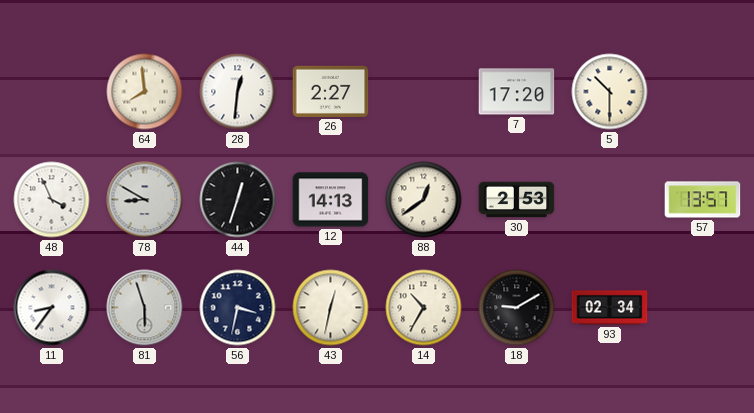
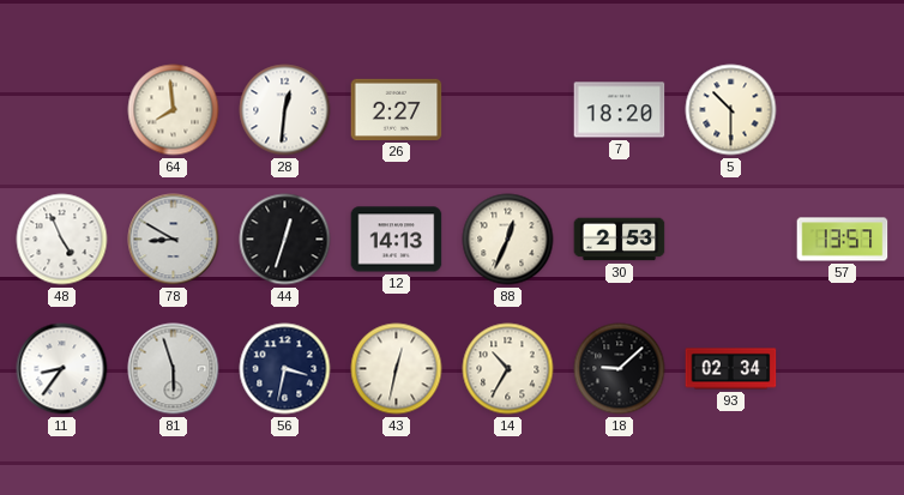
7: 17:20 -> 18:20
48: 3:56 -> 4:56
88: 12:39 -> 12:34
18: 9:10 -> 9:08
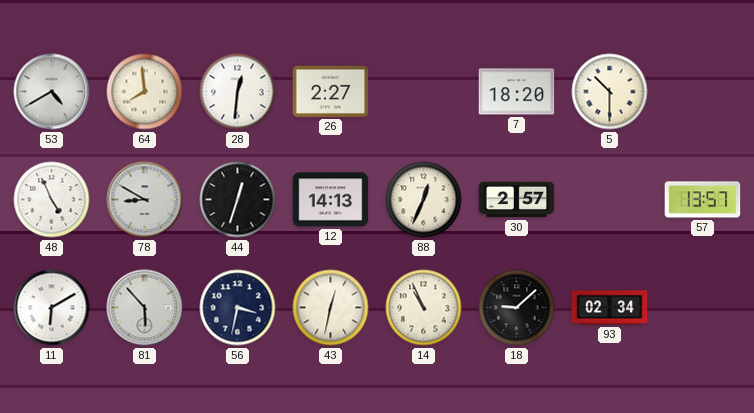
53: none -> 4:40
30: 2:53 -> 2:57
11: 8:36 -> 6:10
81: 5:57 -> 5:53
14: 10:35 -> 10:56
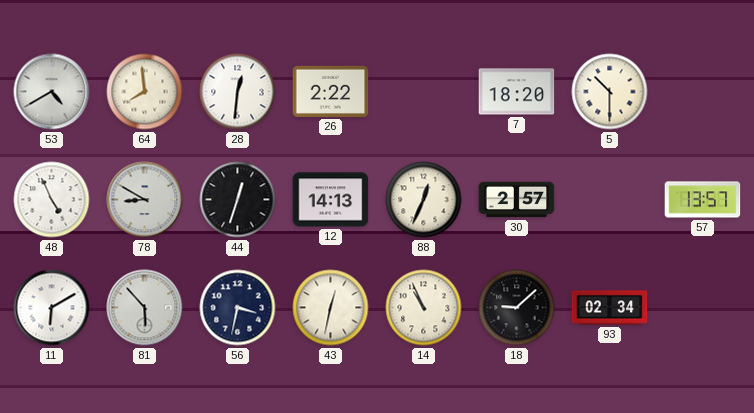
26: 2:27 -> 2:22
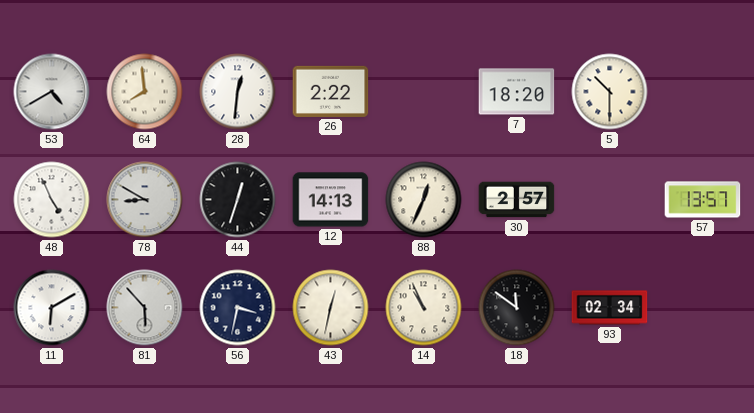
18: 9:08 -> 11:51
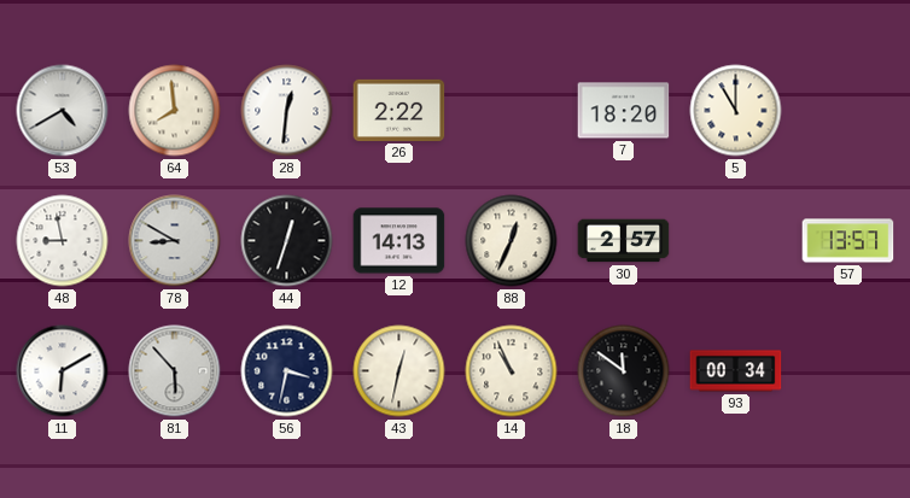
5: 10:30 -> 11:00
48: 4:56 -> 8:58
93: 02:34 -> 00:34
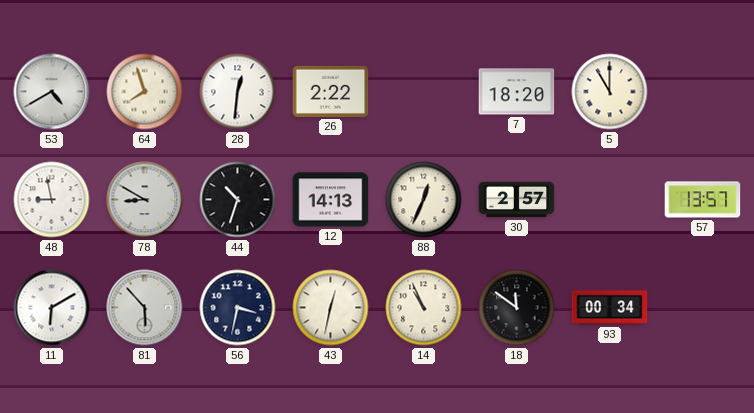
64: 7:59 -> 7:57
44: 12:33 -> 10:33
